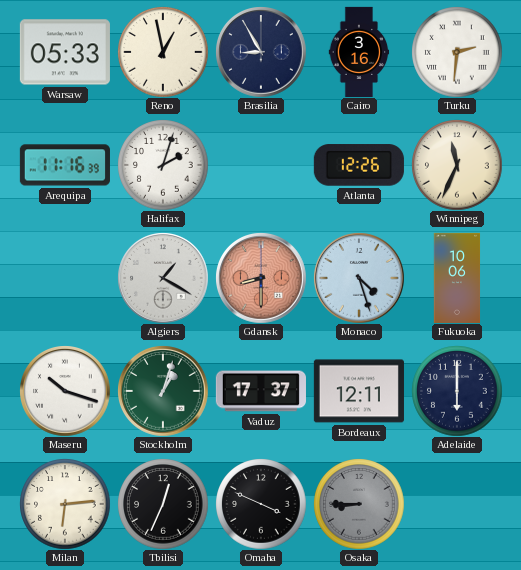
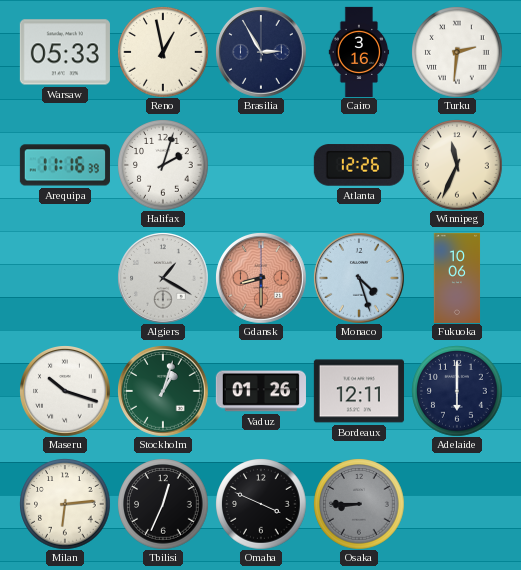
Brasilia: 8:55 -> 2:55
Vaduz: 17:37 -> 01:26
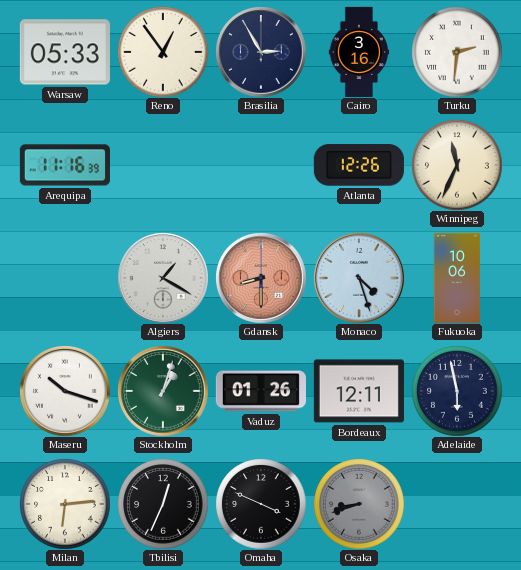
Reno: 12:58 -> 12:54
Halifax: 2:03 -> none
Adelaide: 6:00 -> 5:58
Osaka: 8:45 -> 8:42
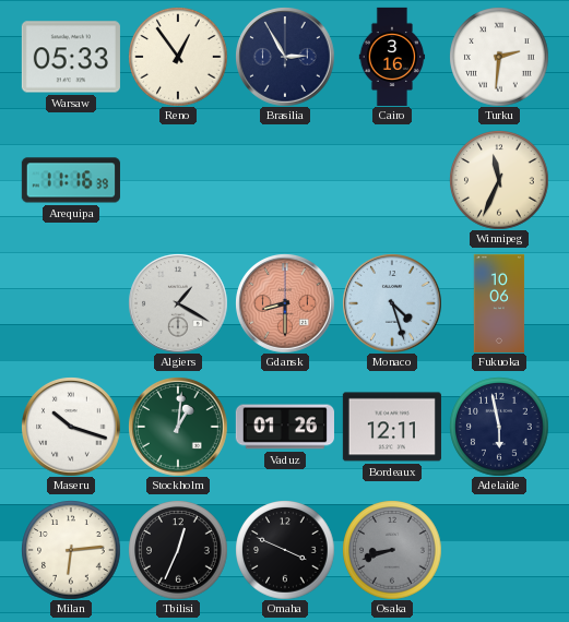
Atlanta: 12:26 -> none
Stockholm: 1:03 -> 1:01
